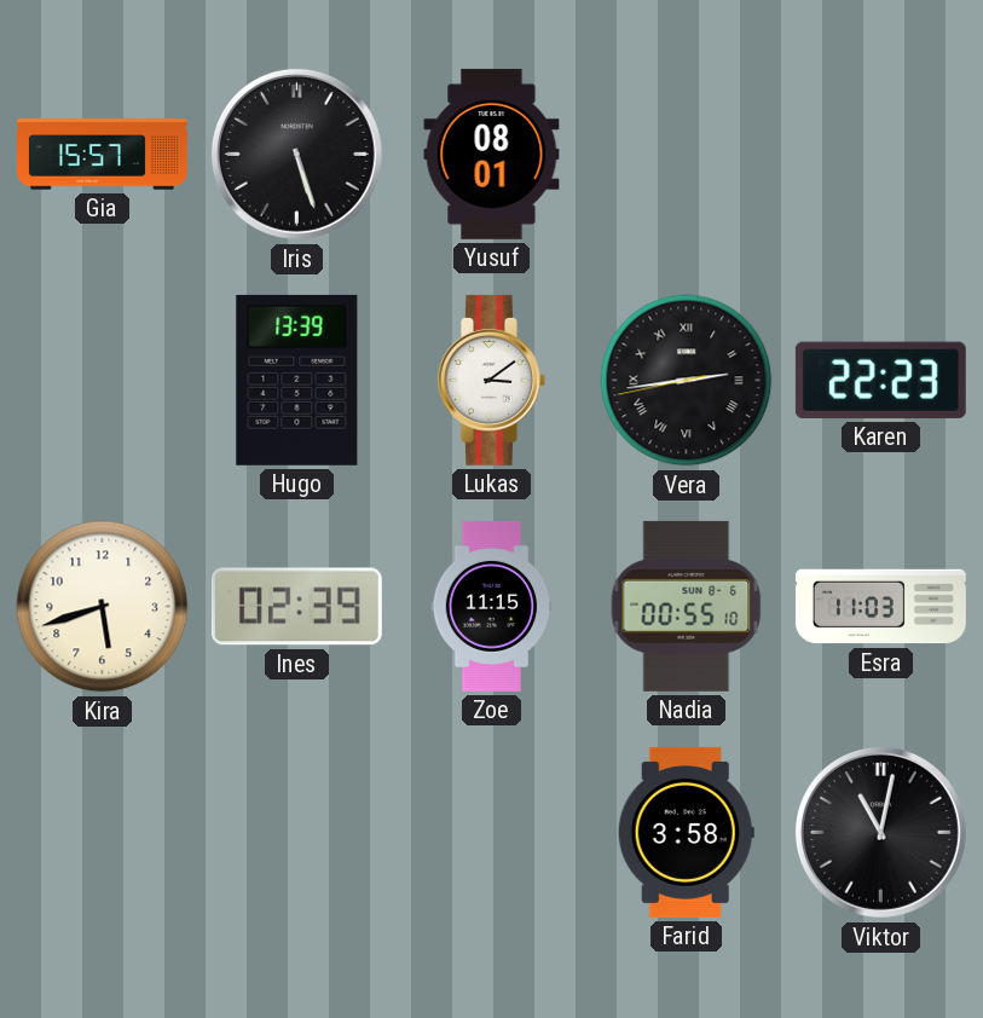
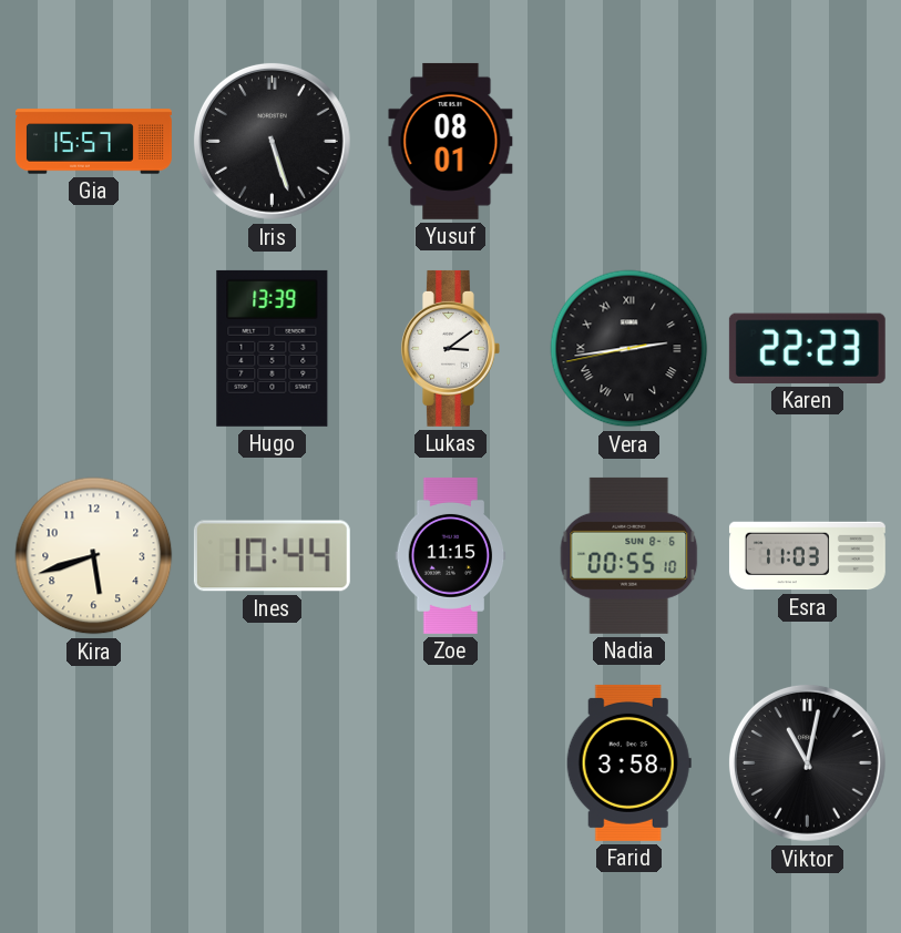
Ines: 02:39 -> 10:44
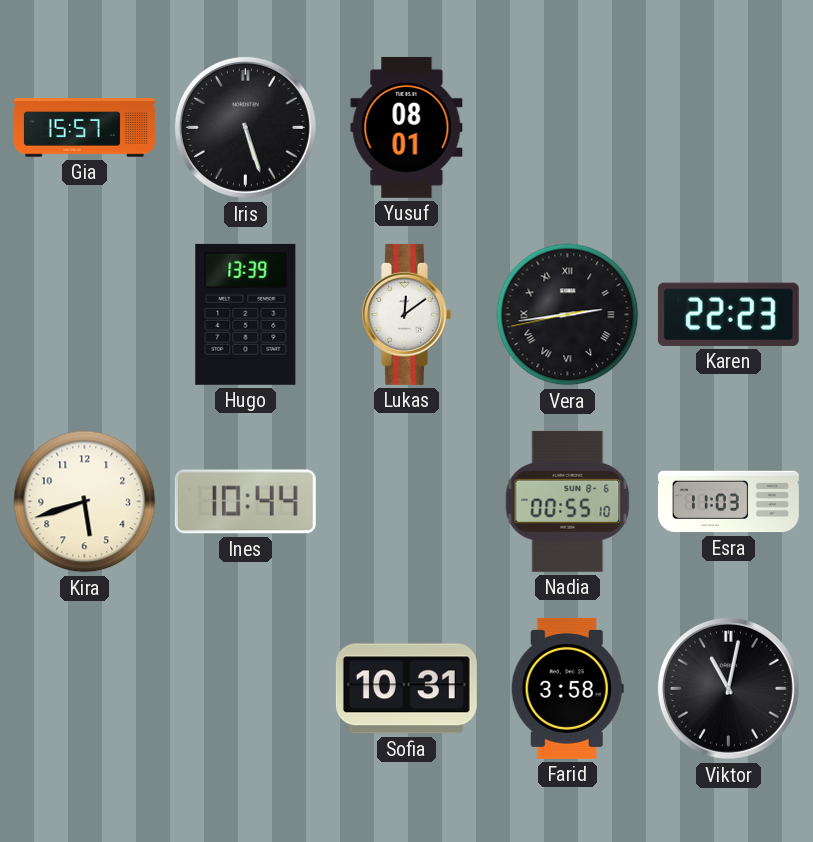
Lukas: 3:09 -> 12:09
Zoe: 11:15 -> none
Sofia: none -> 10:31
